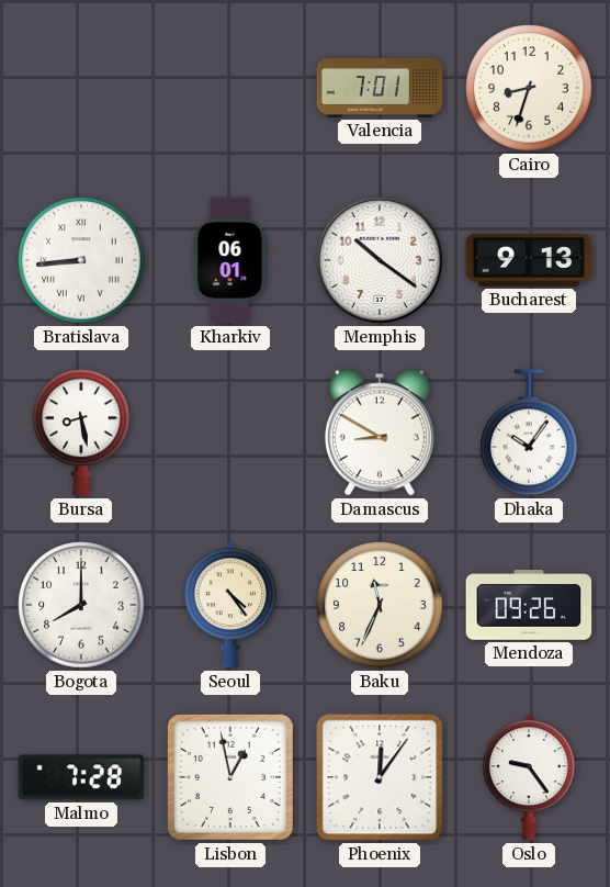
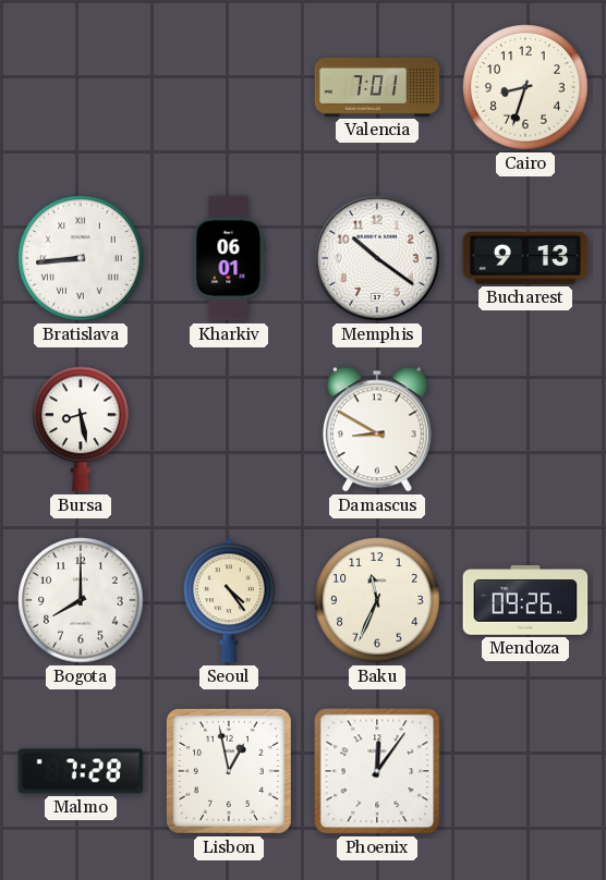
Dhaka: 10:06 -> none
Oslo: 9:24 -> none
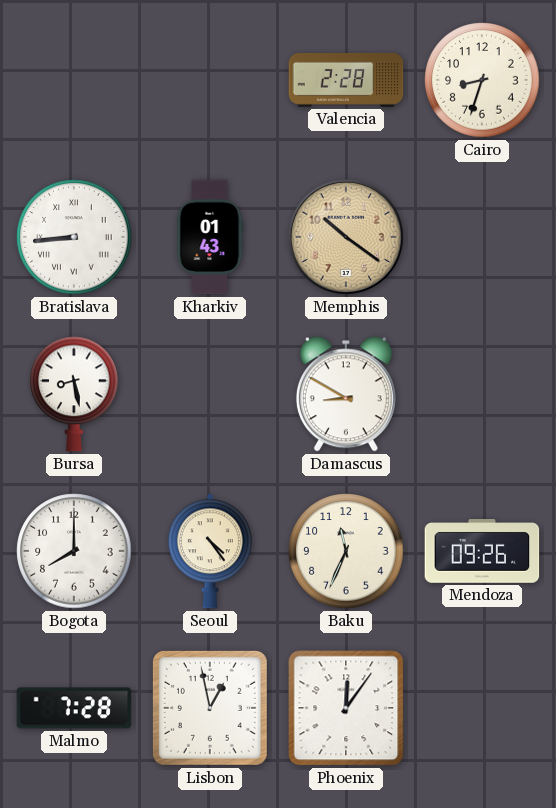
Valencia: 7:01 -> 2:28
Kharkiv: 06:01 -> 01:43
Memphis dial: white -> champagne
Bucharest: 9:13 -> none
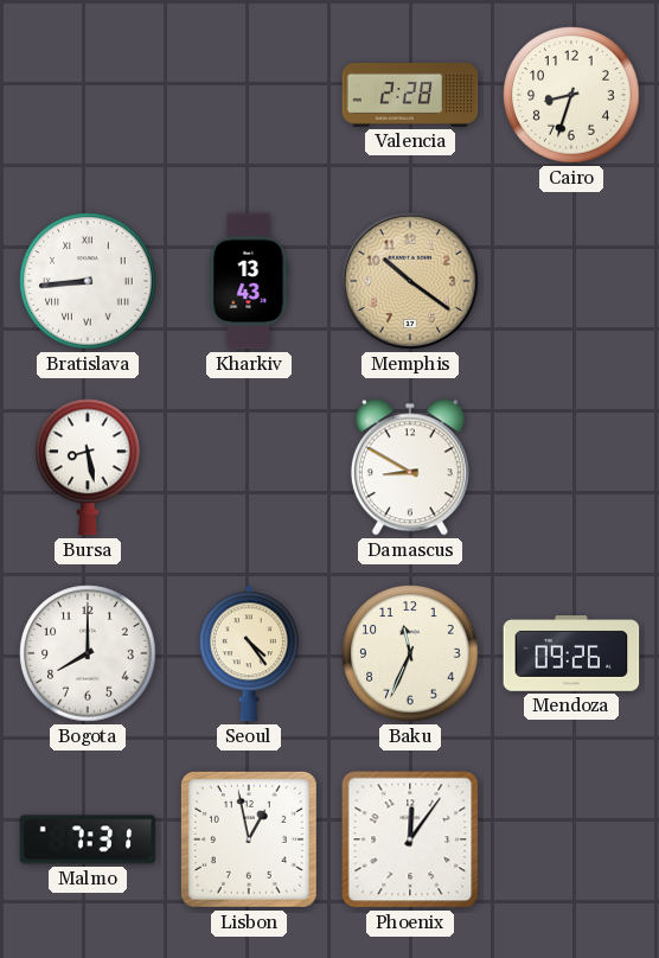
Kharkiv: 01:43 -> 13:43
Malmo: 7:28 -> 7:31
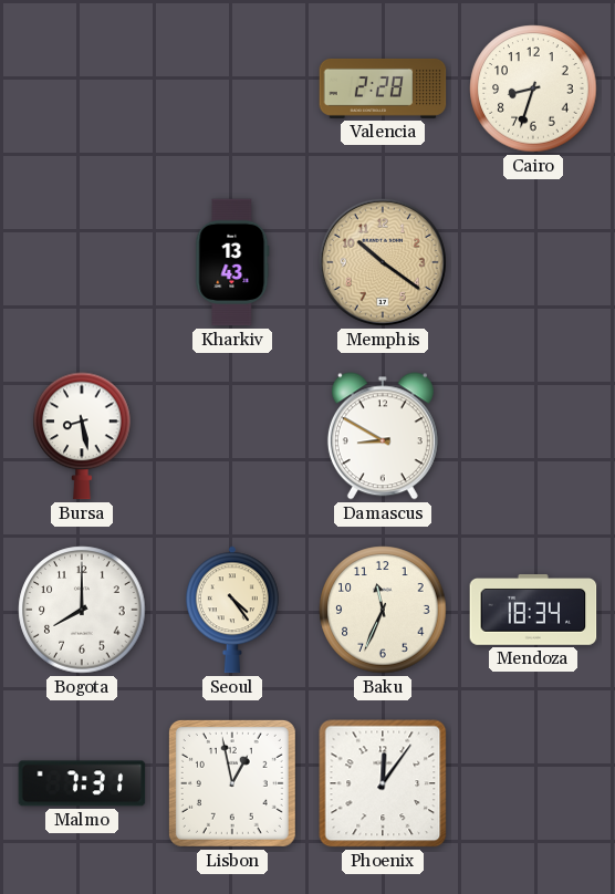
Bratislava: 8:44 -> none
Mendoza: 09:26 -> 18:34
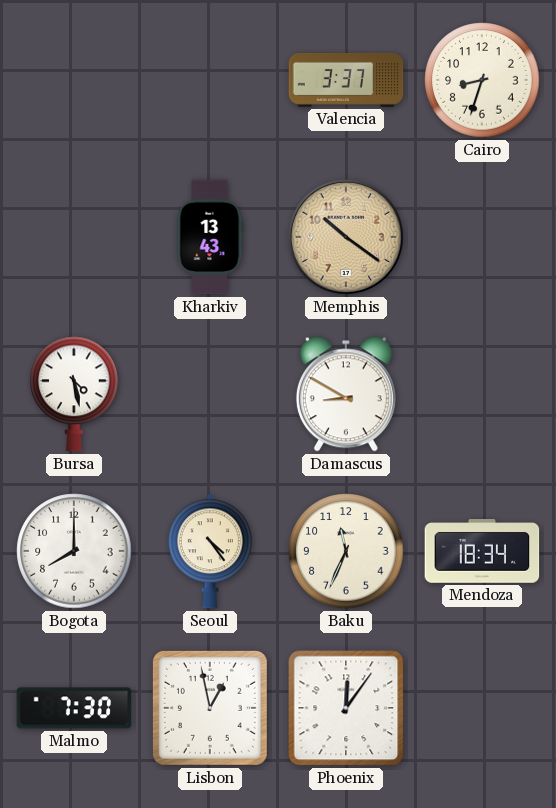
Valencia: 2:28 -> 3:37
Bursa: 8:28 -> 4:28
Malmo: 7:31 -> 7:30
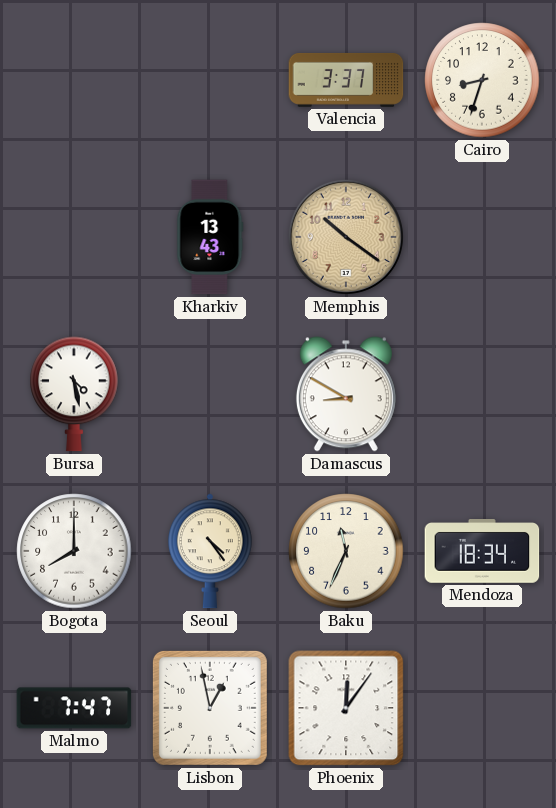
Malmo: 7:30 -> 7:47
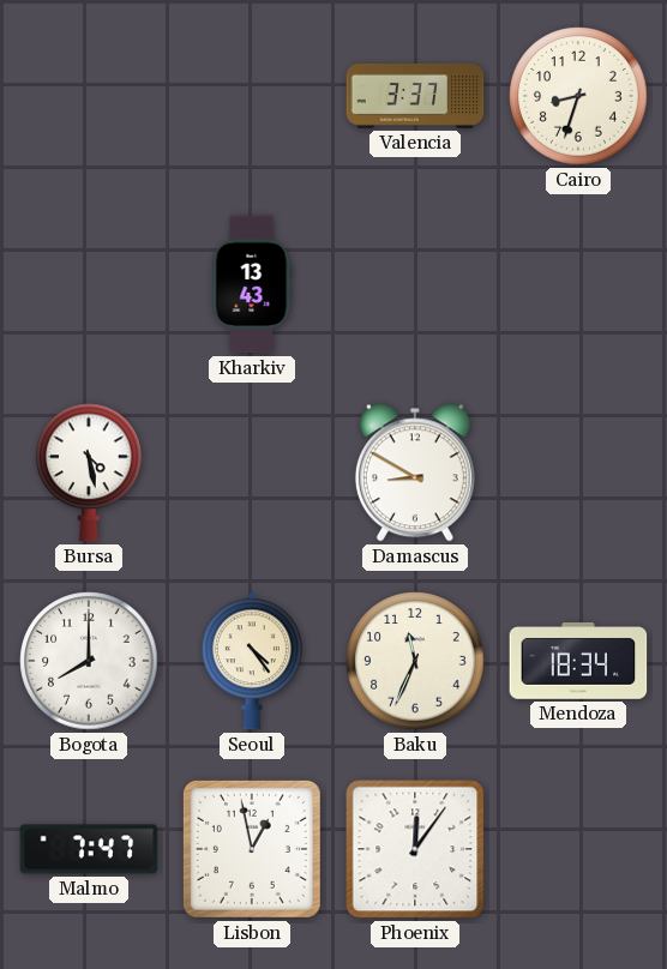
Memphis: 10:21 -> none
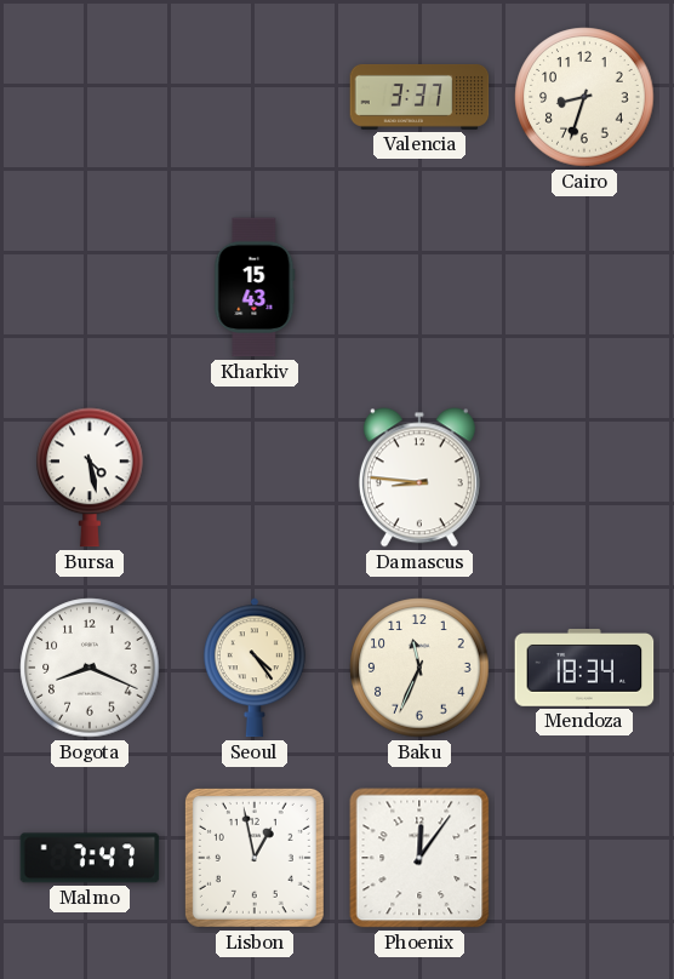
Kharkiv: 13:43 -> 15:43
Damascus: 8:50 -> 8:46
Bogota: 8:00 -> 8:19
